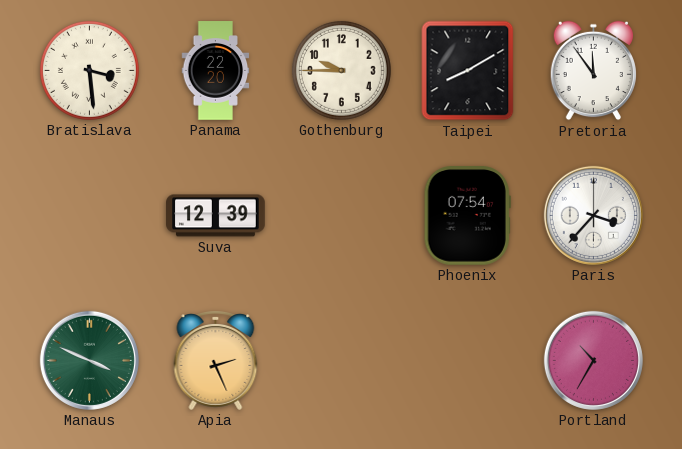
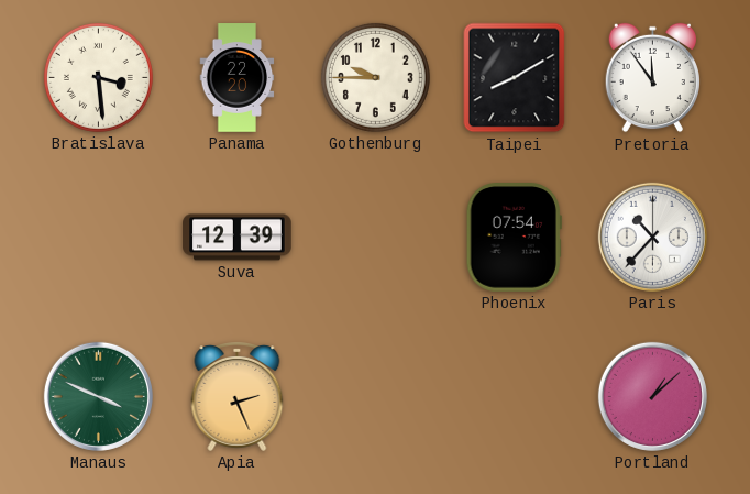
Paris: 3:37 -> 10:37
Portland: 10:35 -> 1:08
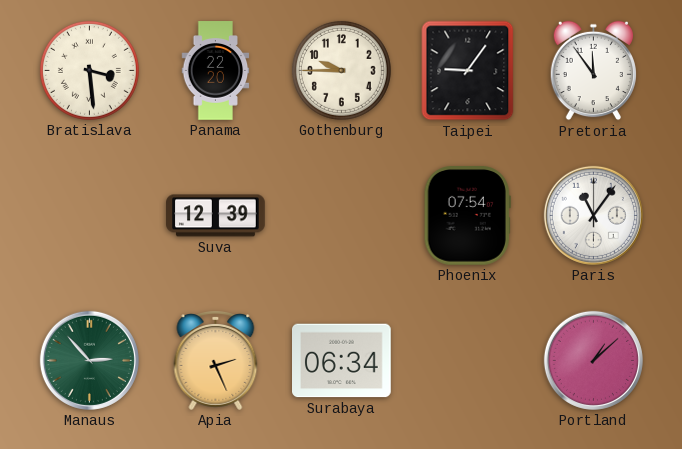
Taipei: 8:10 -> 9:06
Paris: 10:37 -> 11:06
Manaus: 3:49 -> 2:53
Surabaya: none -> 06:34
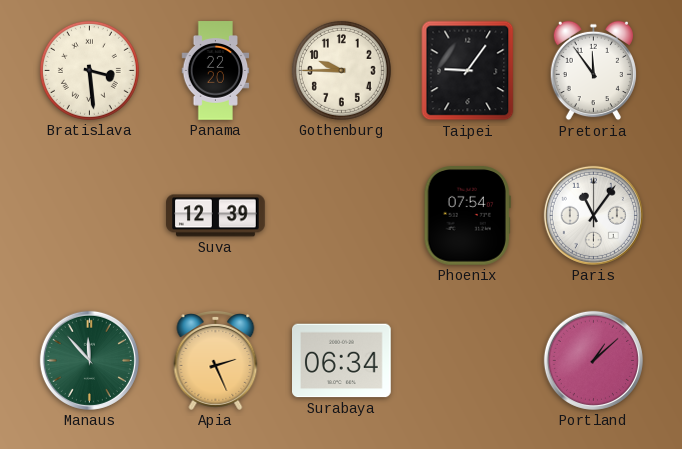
Manaus: 2:53 -> 11:53
